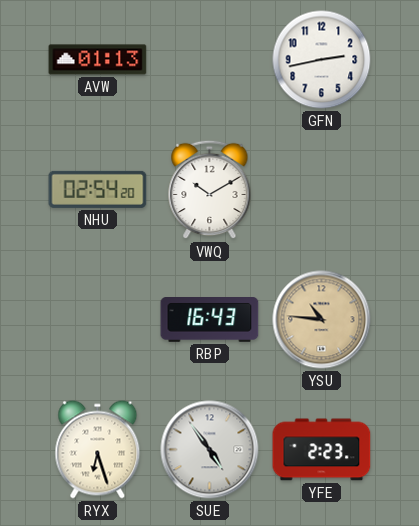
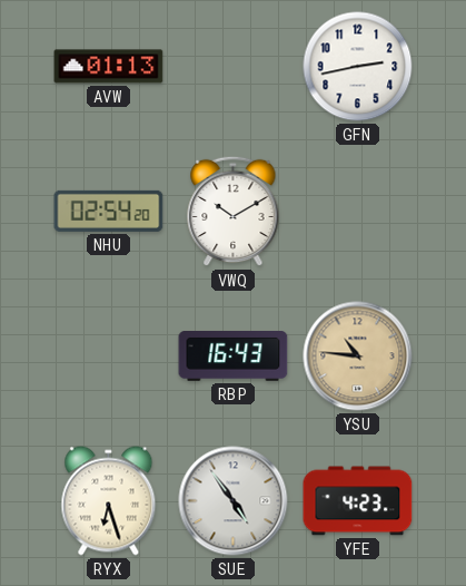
YFE: 2:23 -> 4:23
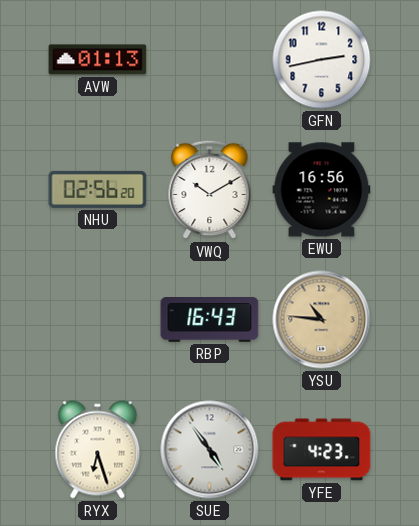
NHU: 02:54 -> 02:56
EWU: none -> 16:56
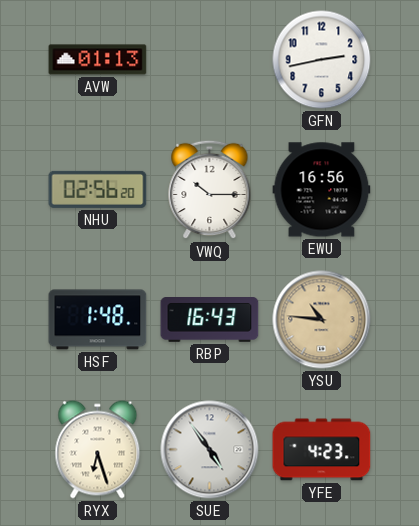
VWQ: 10:10 -> 10:15
HSF: none -> 1:48
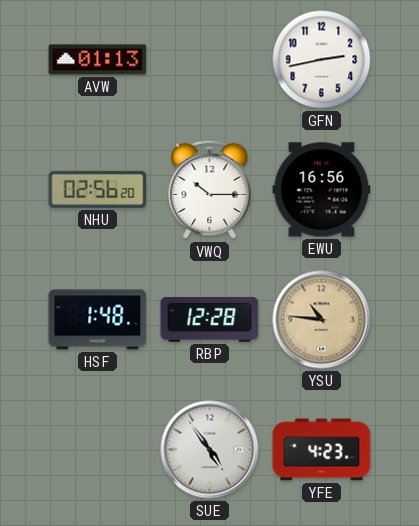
RBP: 16:43 -> 12:28
RYX: 6:27 -> none
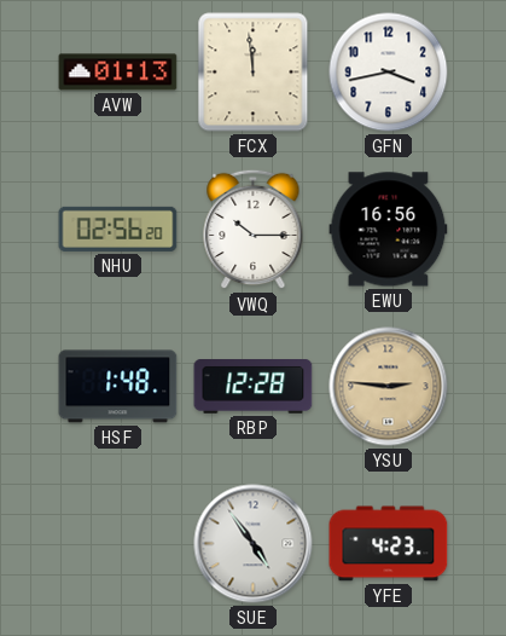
FCX: none -> 11:59
GFN: 2:43 -> 3:43
YSU: 10:46 -> 2:46
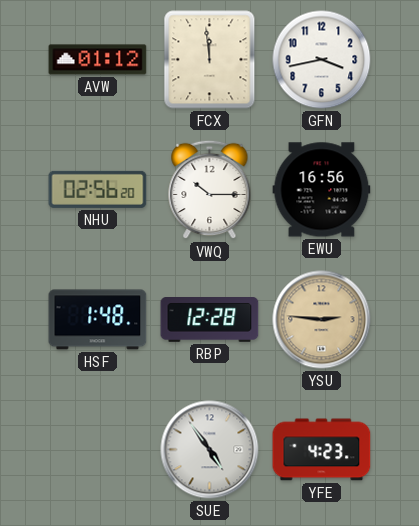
AVW: 01:13 -> 01:12
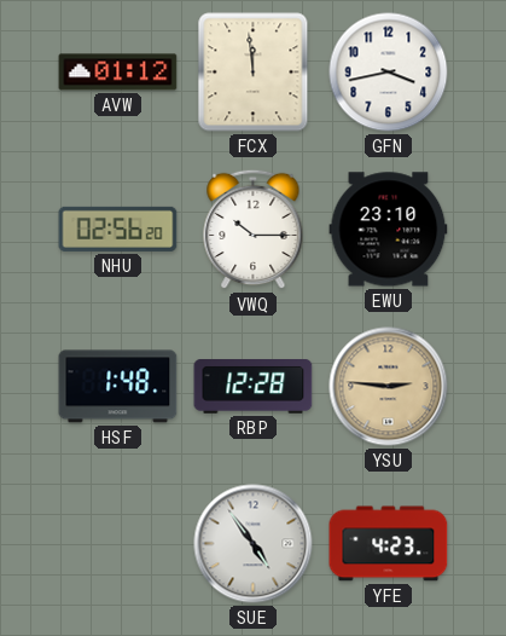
EWU: 16:56 -> 23:10
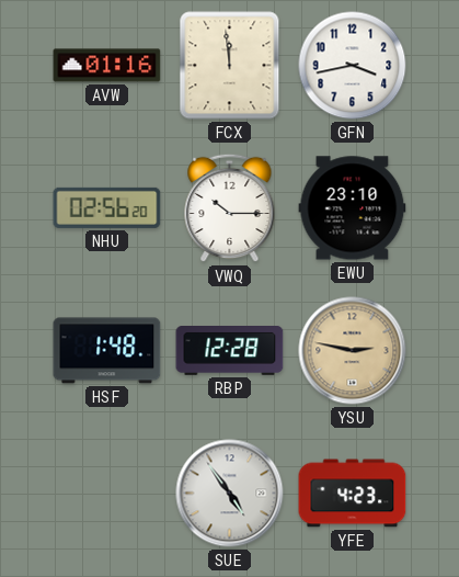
AVW: 01:12 -> 01:16
YSU: 2:46 -> 2:47
